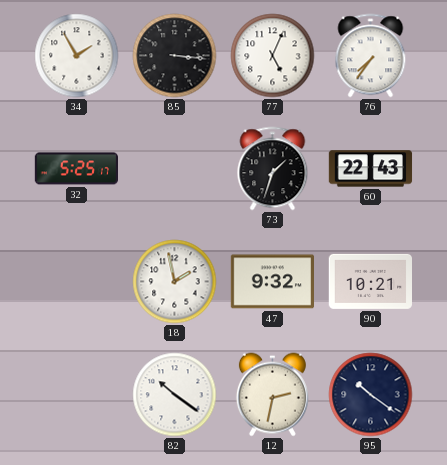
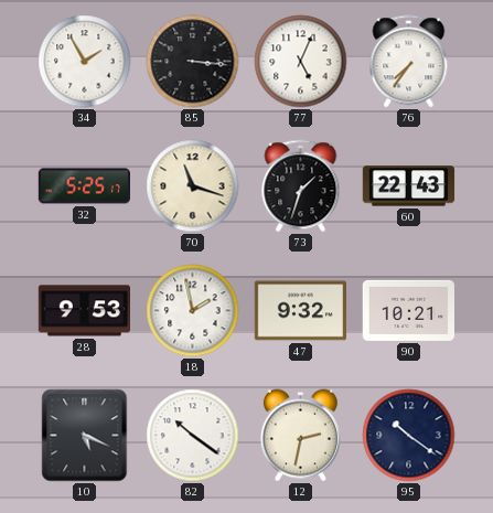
70: none -> 11:18
28: none -> 9:53
10: none -> 5:19
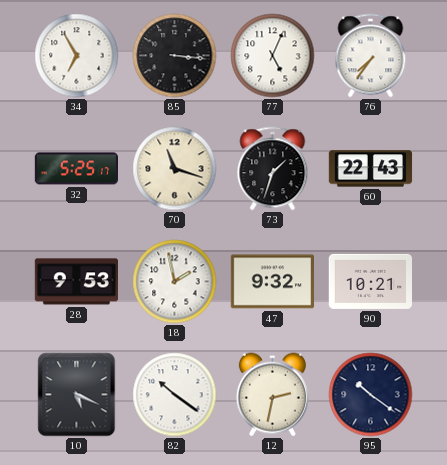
34: 1:55 -> 6:55
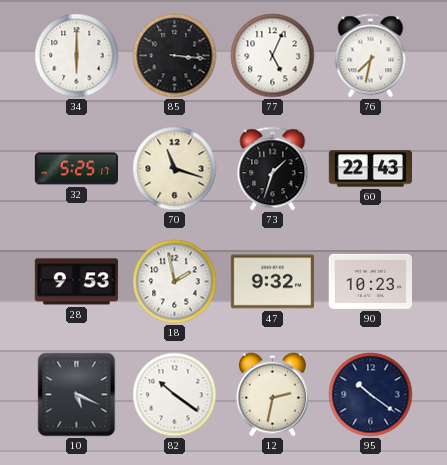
34: 6:55 -> 6:00
76: 7:36 -> 7:32
90: 10:21 -> 10:23
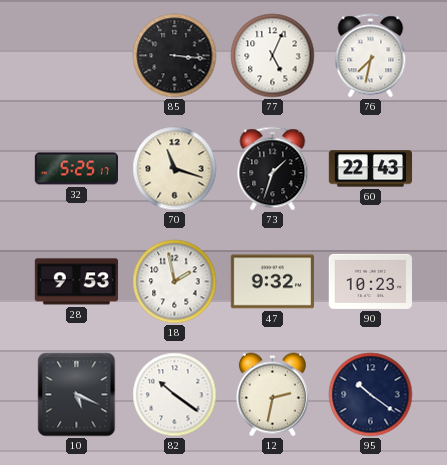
34: 6:00 -> none
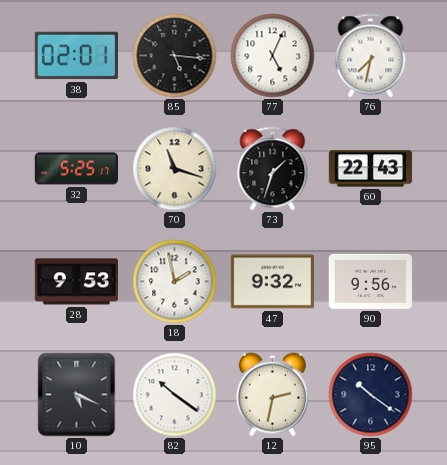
38: none -> 02:01
85: 3:16 -> 5:16
90: 10:23 -> 9:56
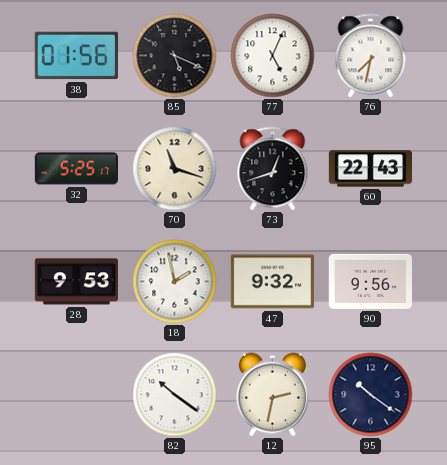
38: 02:01 -> 01:56
85: 5:16 -> 5:19
73: 1:33 -> 12:42
10: 5:19 -> none
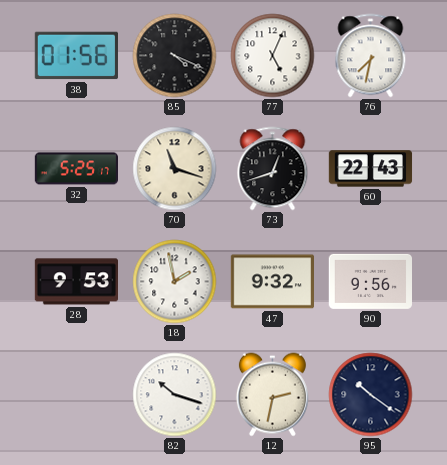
85: 5:19 -> 4:19
82: 10:21 -> 10:18
